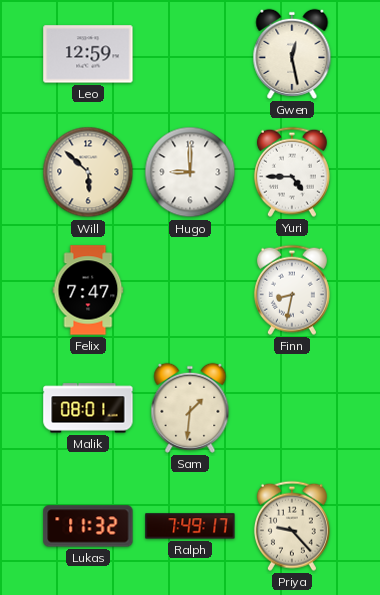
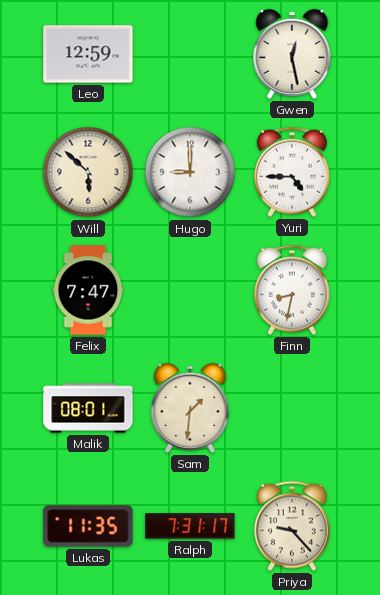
Lukas: 11:32 -> 11:35
Ralph: 7:49 -> 7:31
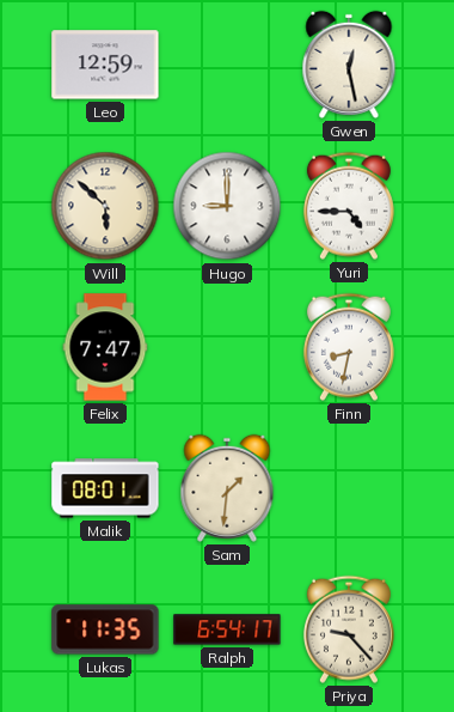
Ralph: 7:31 -> 6:54
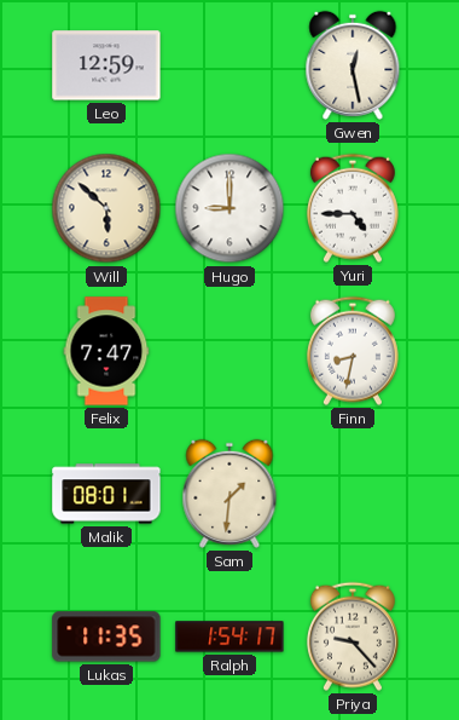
Ralph: 6:54 -> 1:54
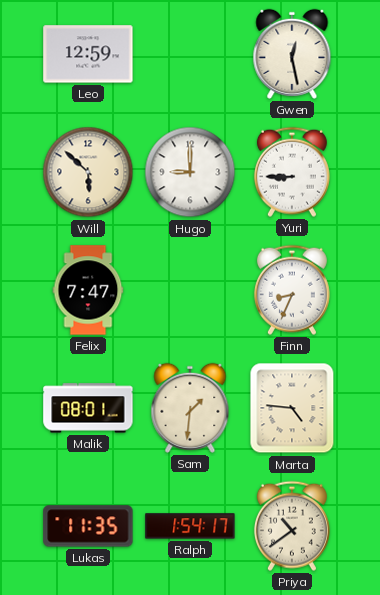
Yuri: 4:45 -> 8:45
Finn: 8:32 -> 8:34
Marta: none -> 4:46
Priya: 9:23 -> 10:39
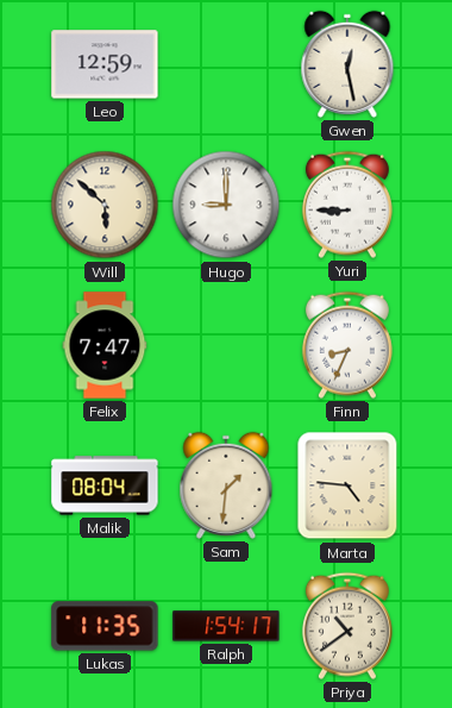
Malik: 08:01 -> 08:04
